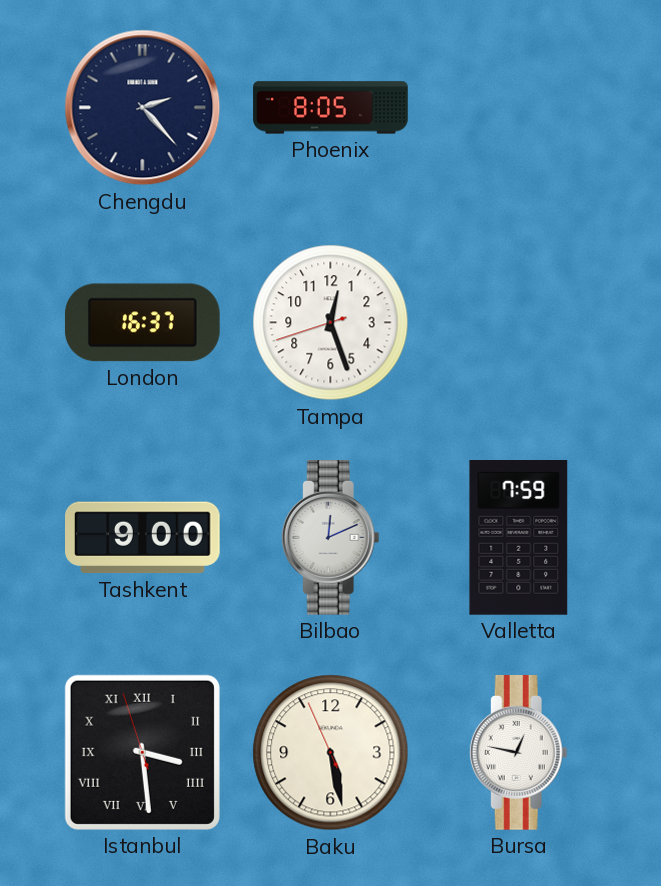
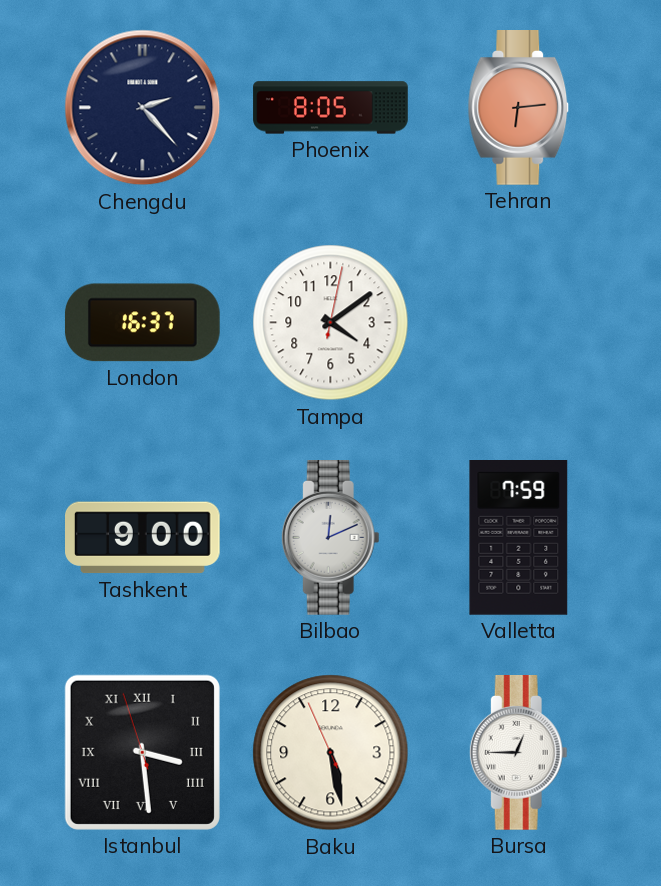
Tehran: none -> 6:14
Tampa: 12:26 -> 4:09
Bursa: 12:47 -> 12:45
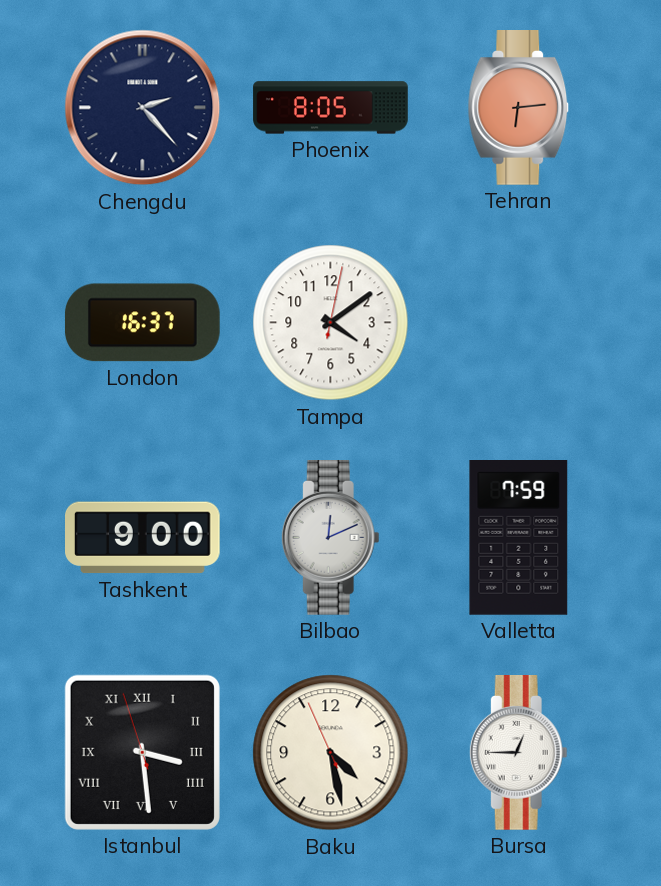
Baku: 5:27 -> 4:27
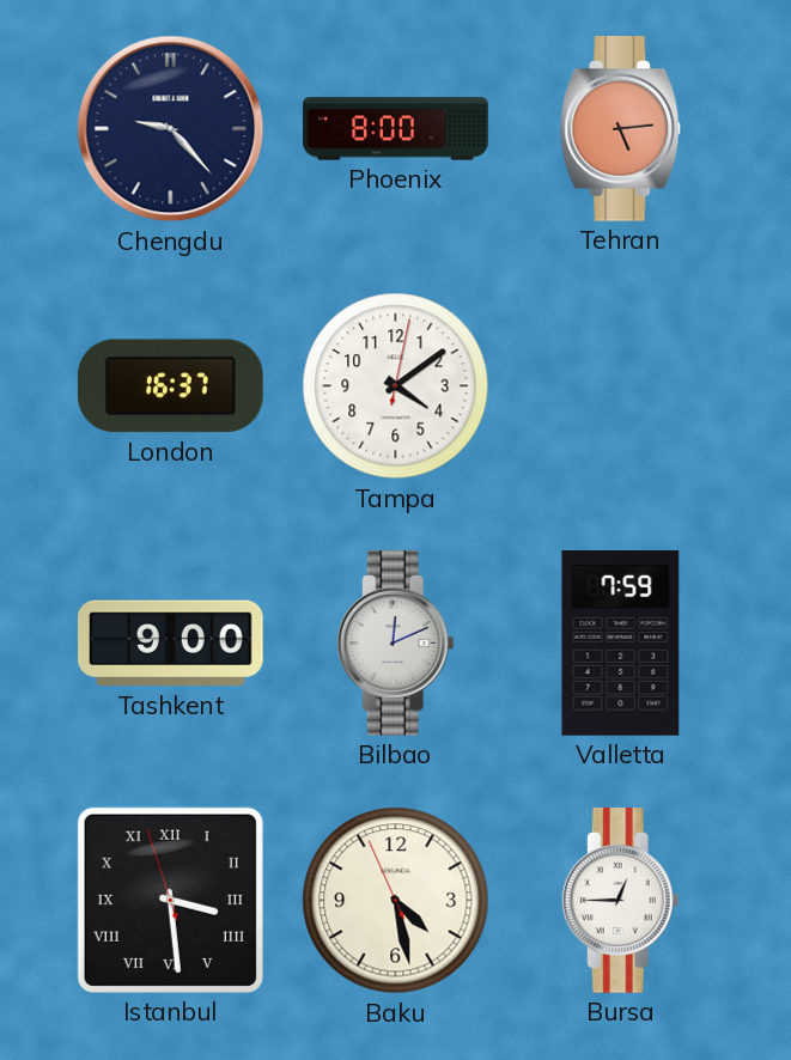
Chengdu: 2:23 -> 9:23
Phoenix: 8:05 -> 8:00
Tehran: 6:14 -> 5:14
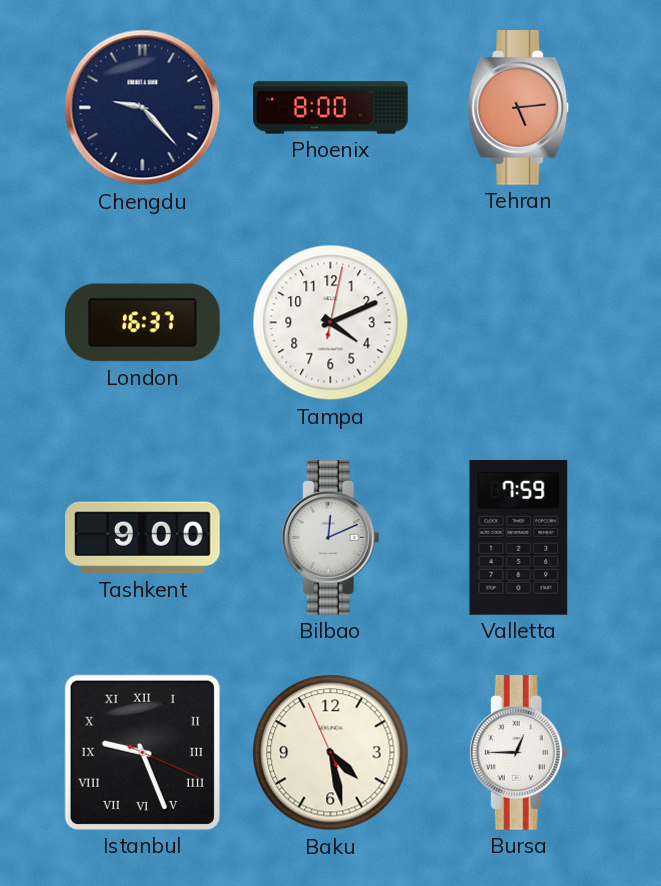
Tampa: 4:09 -> 4:11
Istanbul: 3:28 -> 9:26
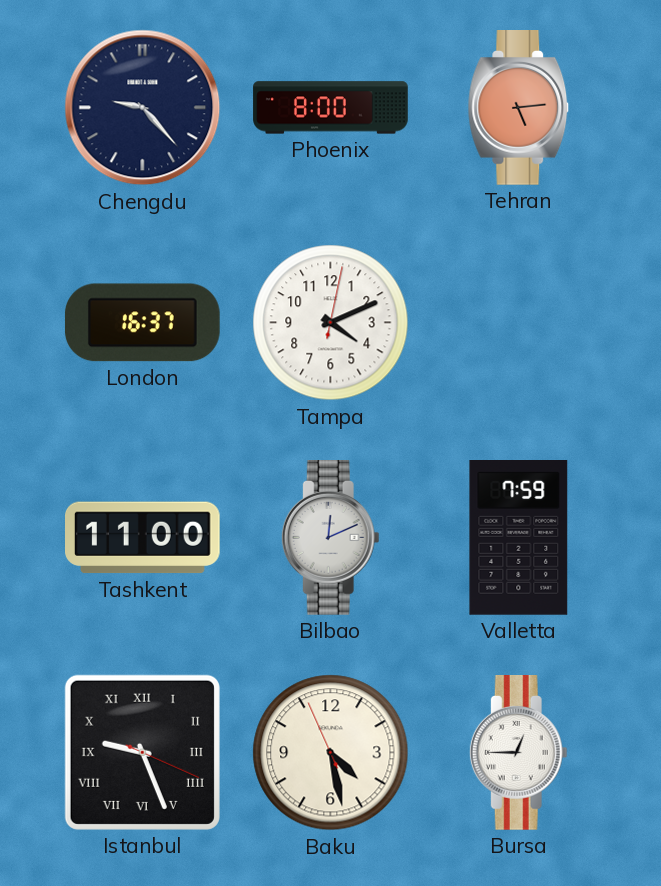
Tashkent: 9:00 -> 11:00
